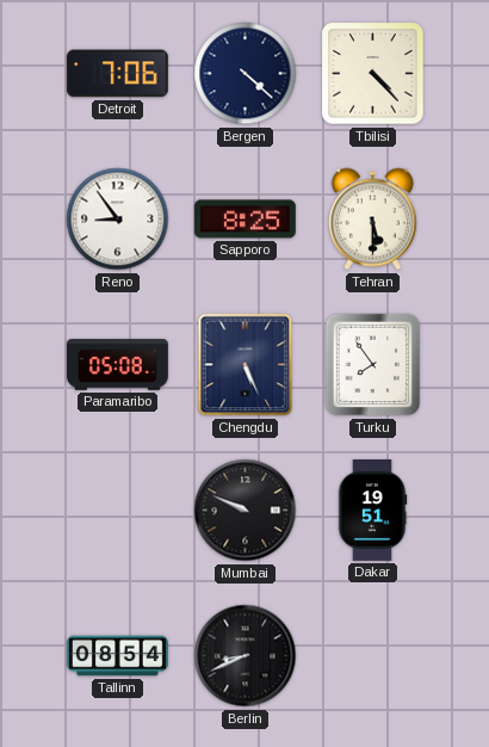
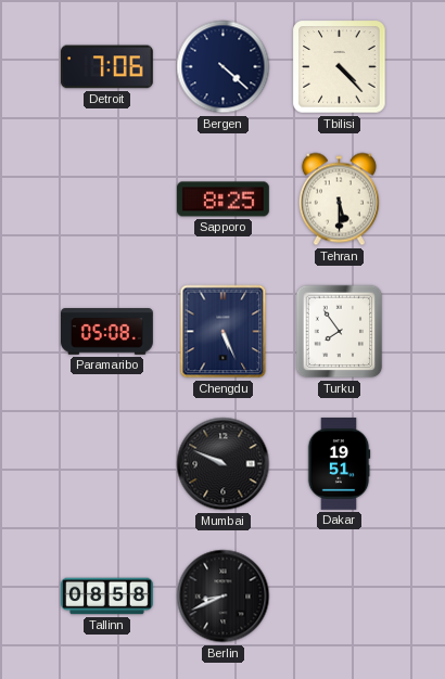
Reno: 8:54 -> none
Tallinn: 08:54 -> 08:58
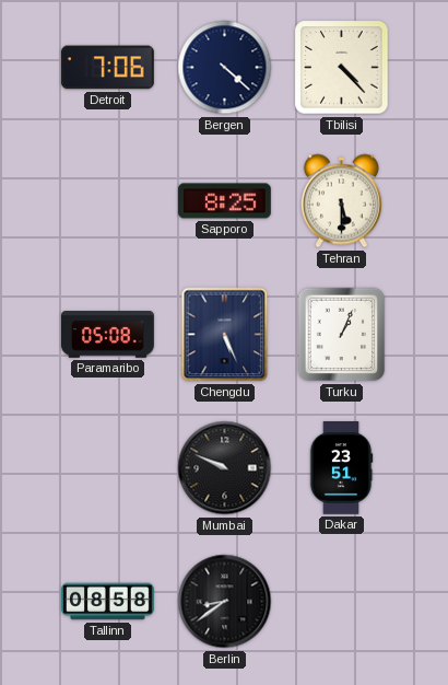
Turku: 7:54 -> 1:04
Dakar: 19:51 -> 23:51
Berlin: 8:41 -> 8:39
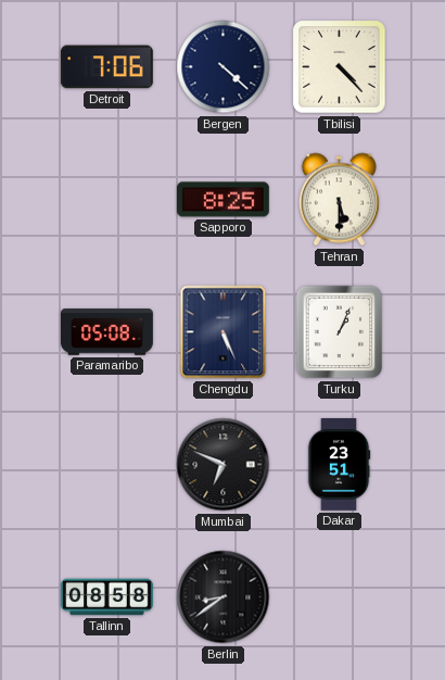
Mumbai: 9:49 -> 6:49
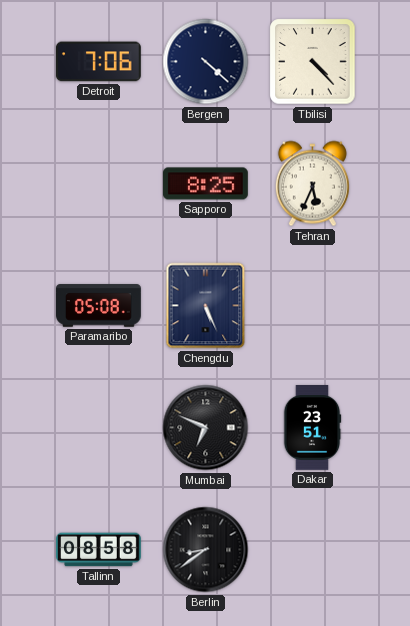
Tehran: 5:30 -> 5:34
Turku: 1:04 -> none
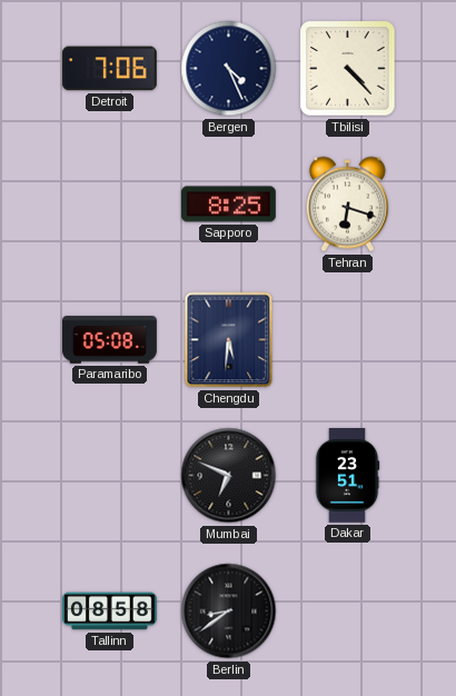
Bergen: 4:22 -> 4:26
Tehran: 5:34 -> 6:18
Chengdu: 5:26 -> 5:31
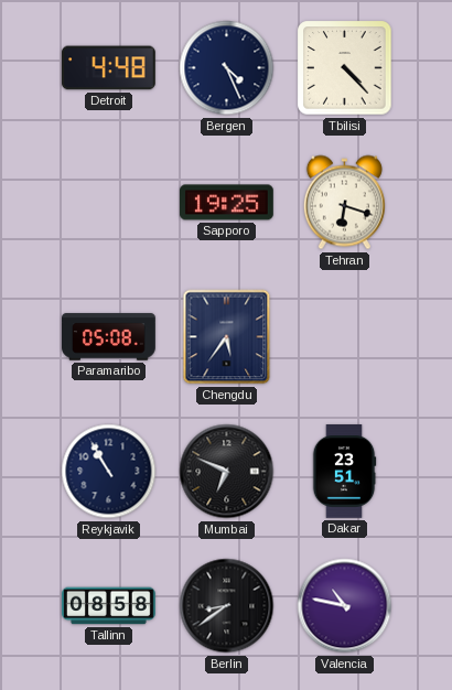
Detroit: 7:06 -> 4:48
Sapporo: 8:25 -> 19:25
Chengdu: 5:31 -> 5:36
Reykjavik: none -> 10:55
Valencia: none -> 10:47
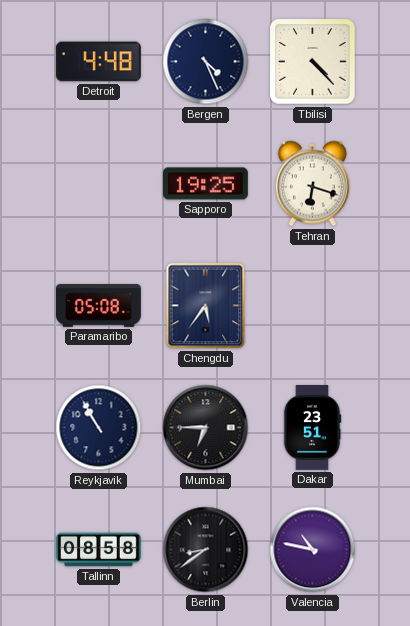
Mumbai: 6:49 -> 6:45
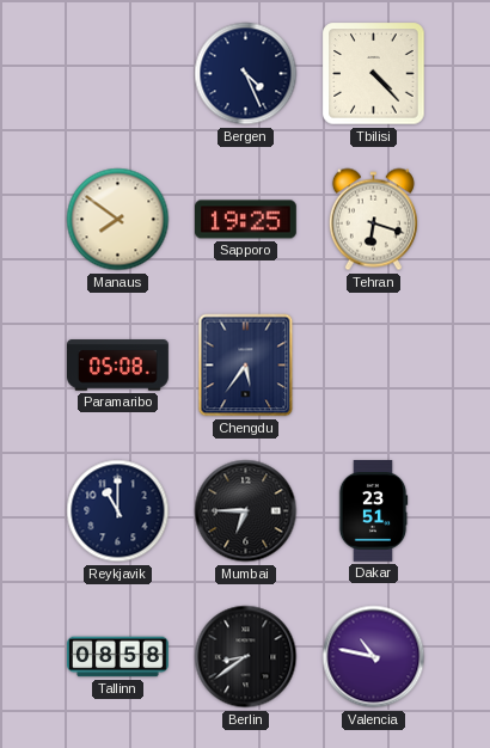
Detroit: 4:48 -> none
Manaus: none -> 7:51
Reykjavik: 10:55 -> 11:00
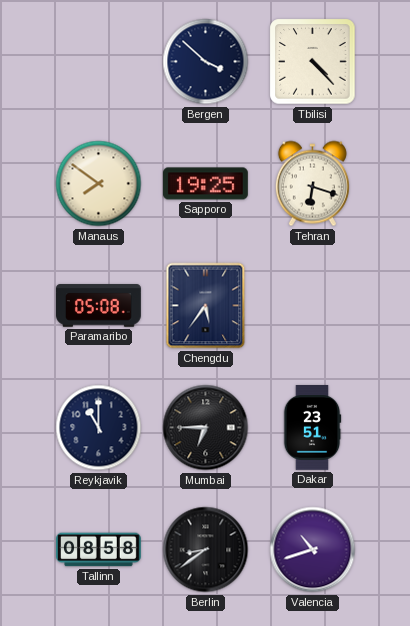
Bergen: 4:26 -> 3:52
Valencia: 10:47 -> 10:42
